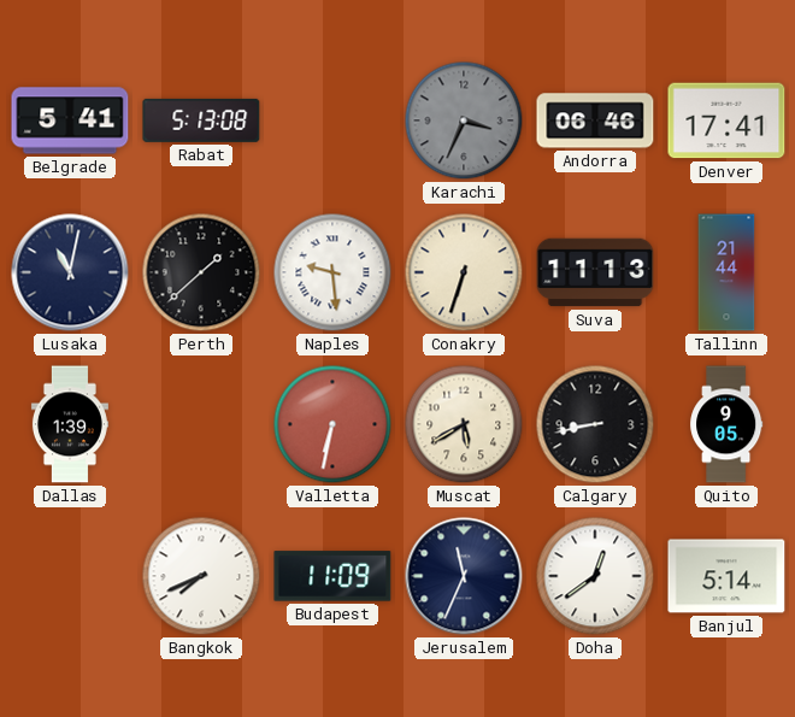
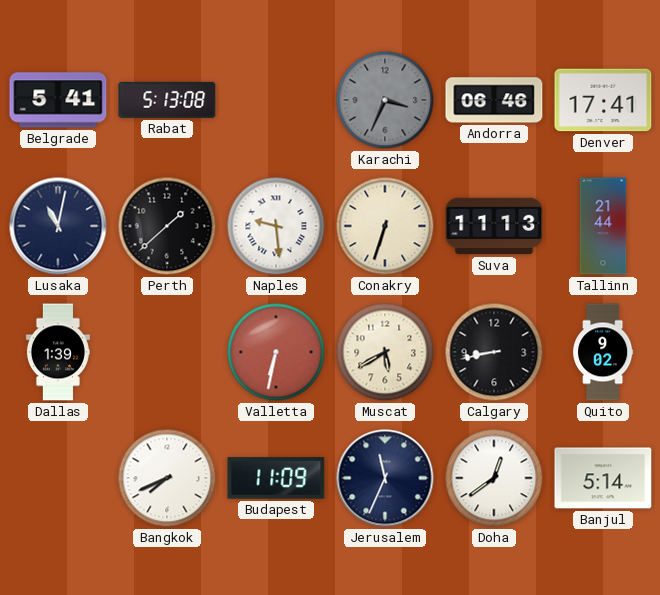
Quito: 9:05 -> 9:02
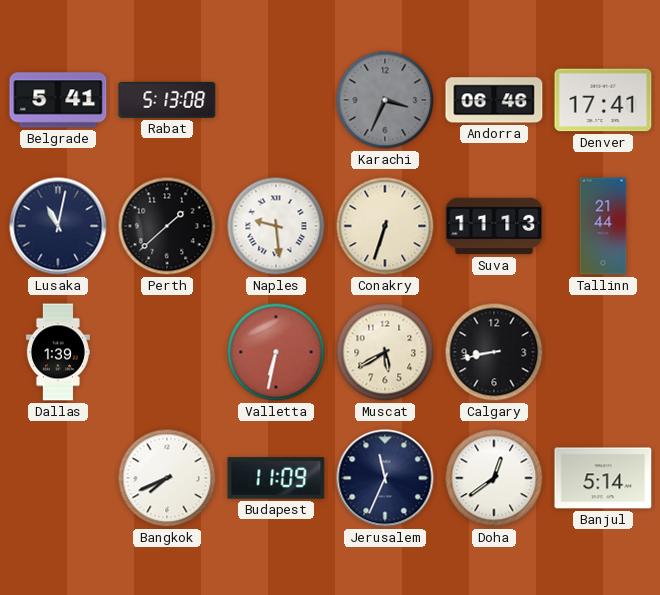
Quito: 9:02 -> none
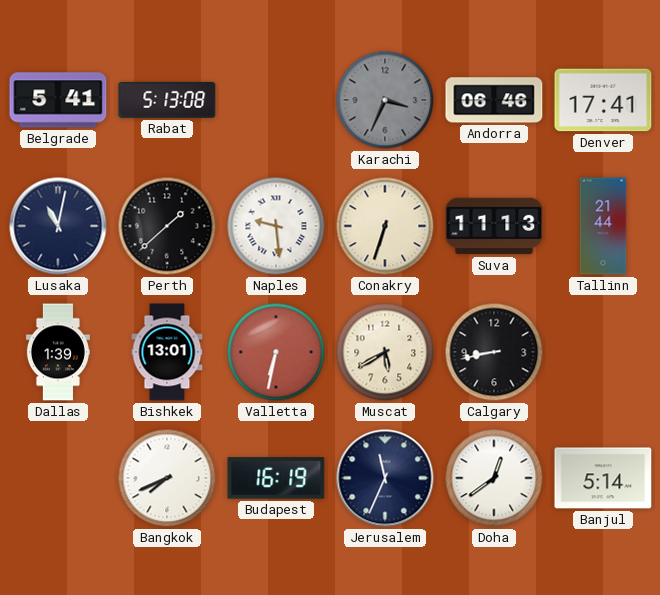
Bishkek: none -> 13:01
Budapest: 11:09 -> 16:19
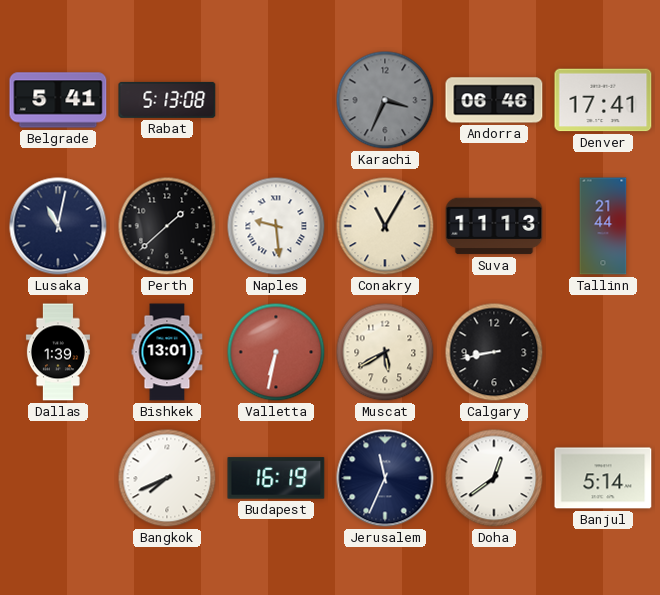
Conakry: 6:33 -> 11:05
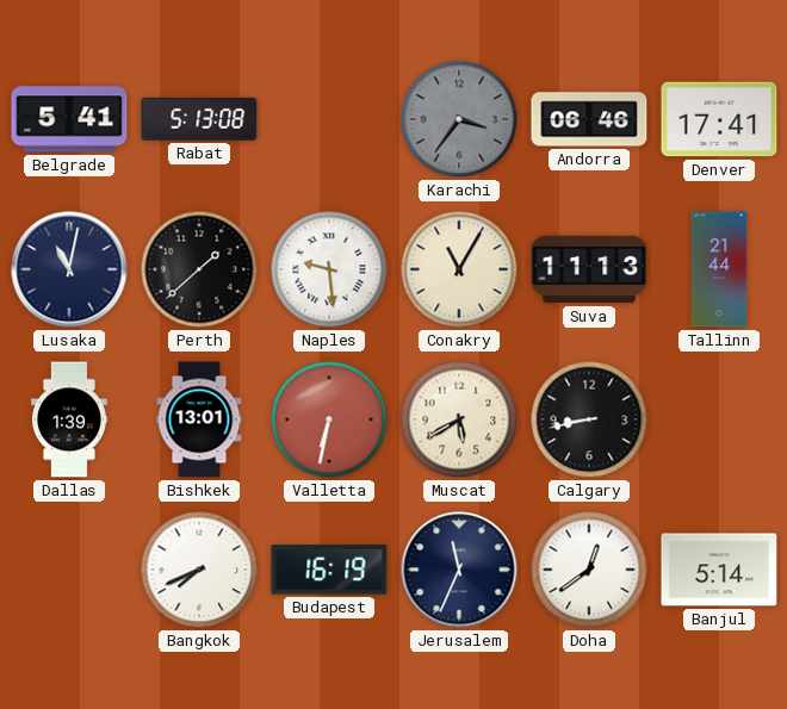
Karachi: 3:34 -> 3:36
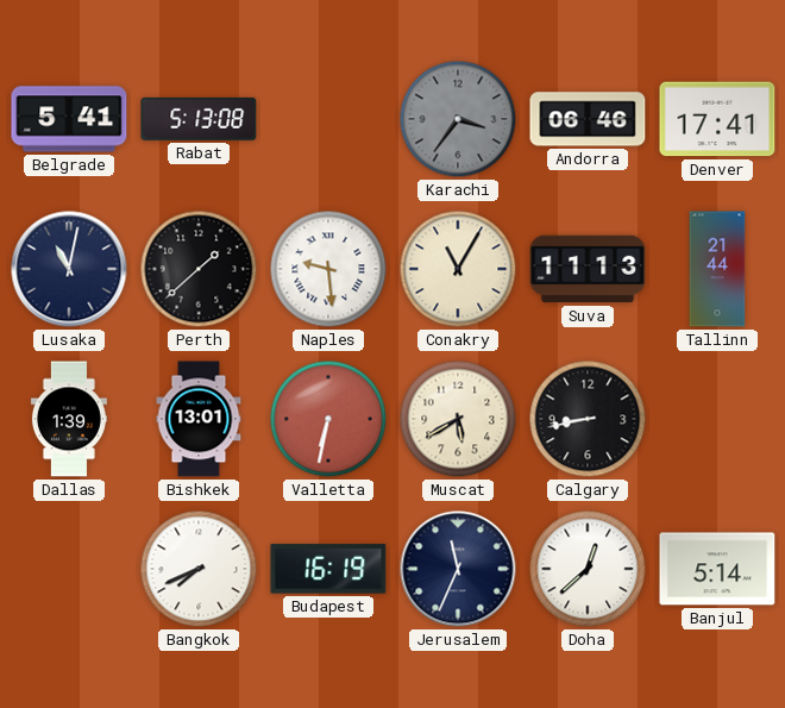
Doha: 12:39 -> 12:38
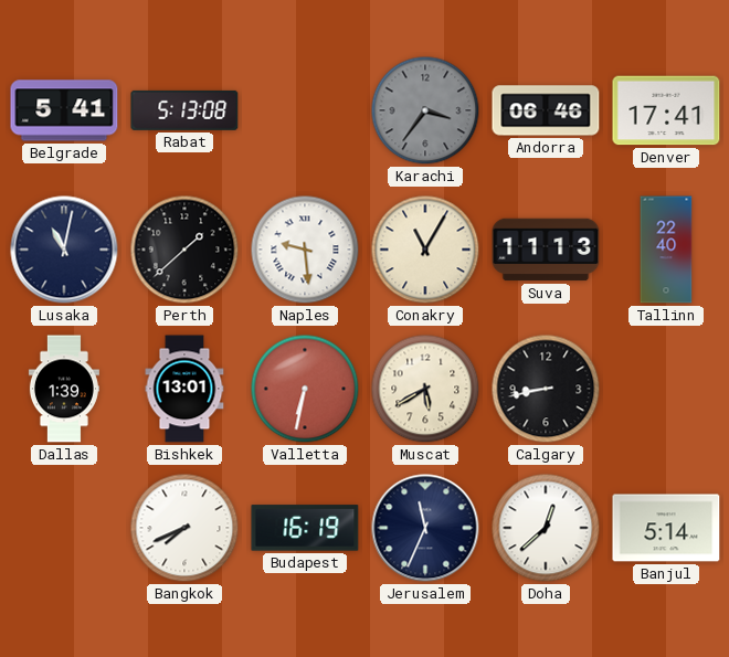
Tallinn: 21:44 -> 22:40
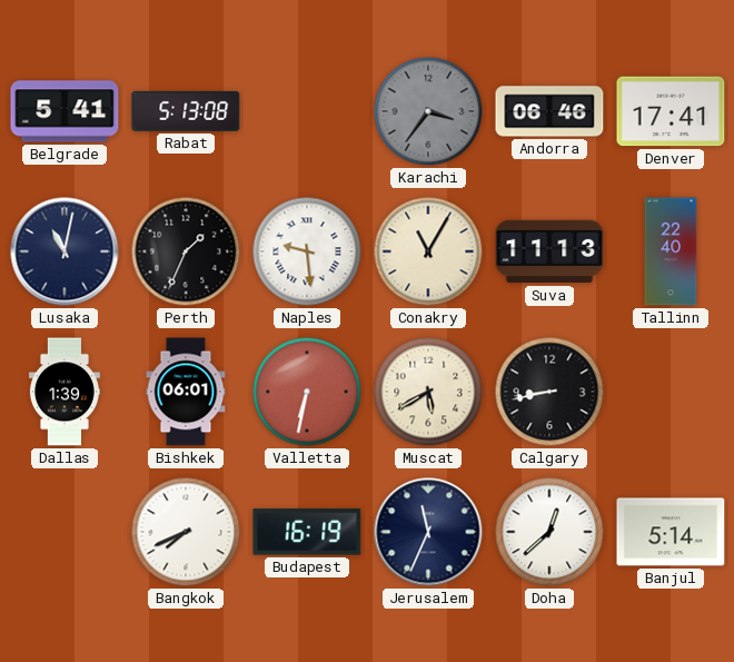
Perth: 1:38 -> 1:34
Bishkek: 13:01 -> 06:01
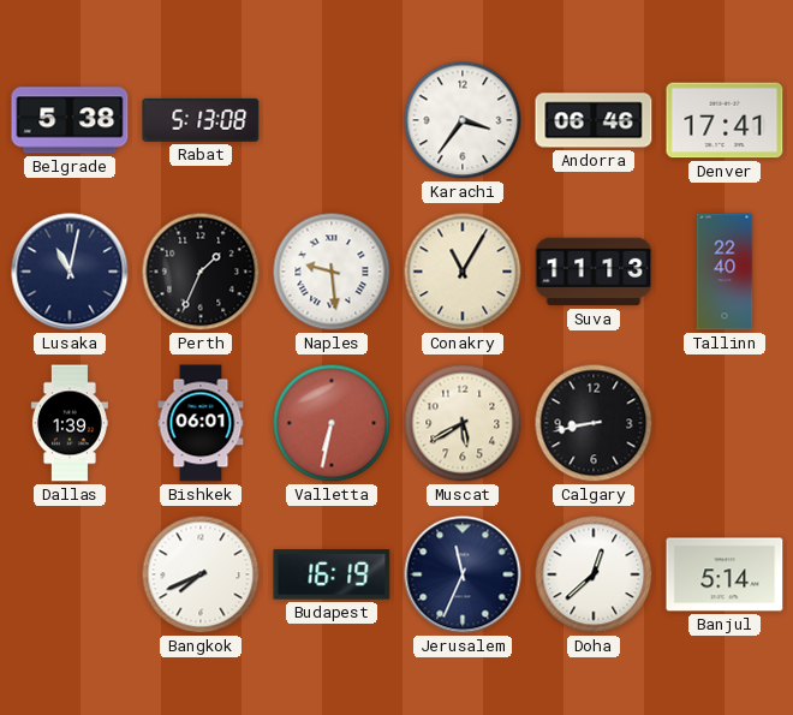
Belgrade: 5:41 -> 5:38
Karachi dial: grey -> white
